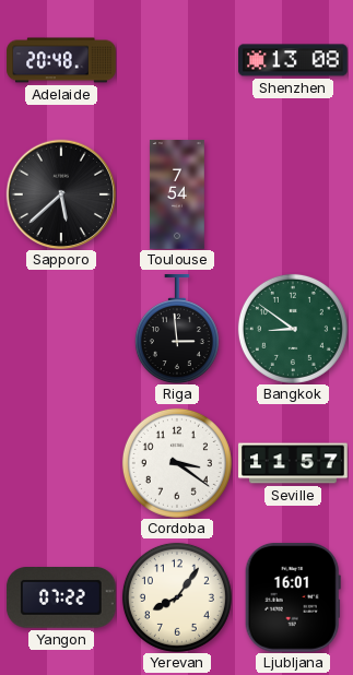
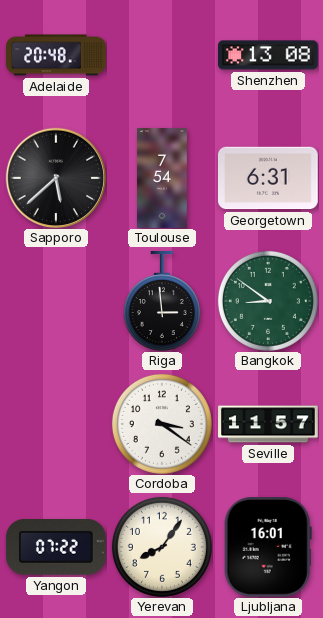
Georgetown: none -> 6:31
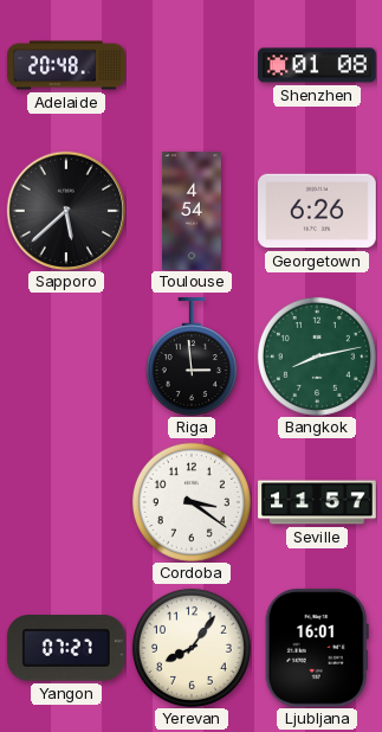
Shenzhen: 13:08 -> 01:08
Toulouse: 7:54 -> 4:54
Georgetown: 6:31 -> 6:26
Bangkok: 8:51 -> 8:13
Yangon: 07:22 -> 07:27
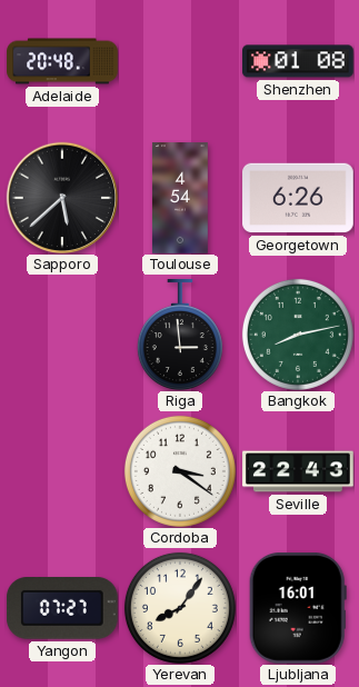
Seville: 11:57 -> 22:43
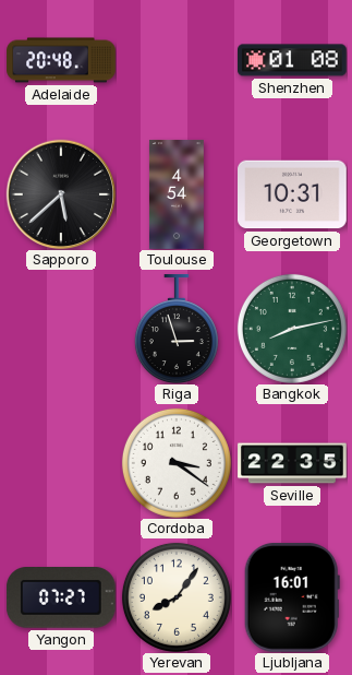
Georgetown: 6:26 -> 10:31
Riga: 2:59 -> 2:57
Seville: 22:43 -> 22:35
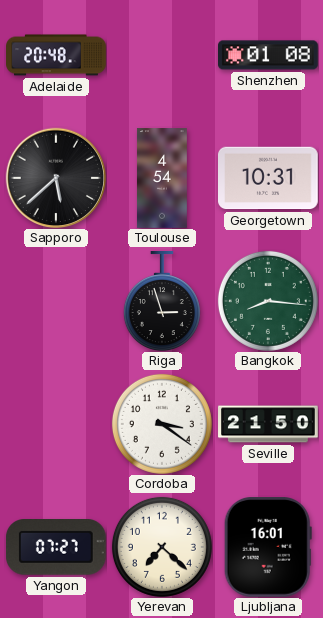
Bangkok: 8:13 -> 8:16
Seville: 22:35 -> 21:50
Yerevan: 8:06 -> 7:22
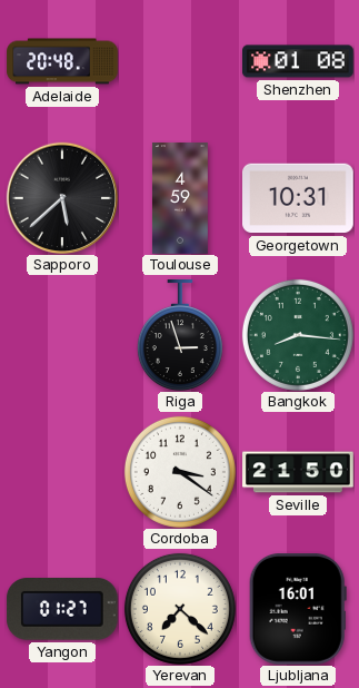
Toulouse: 4:54 -> 4:59
Yangon: 07:27 -> 01:27
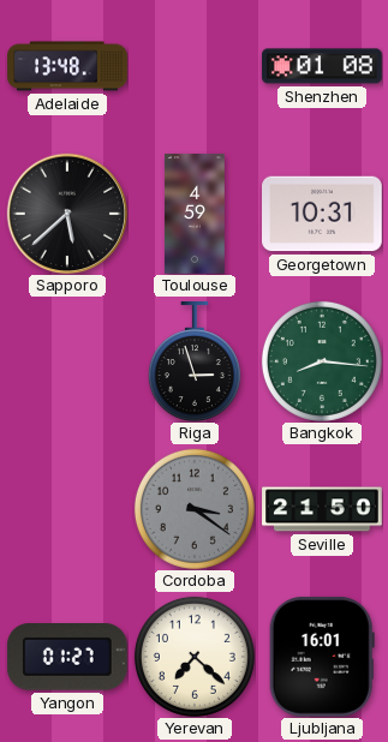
Adelaide: 20:48 -> 13:48
Cordoba dial: white -> grey
